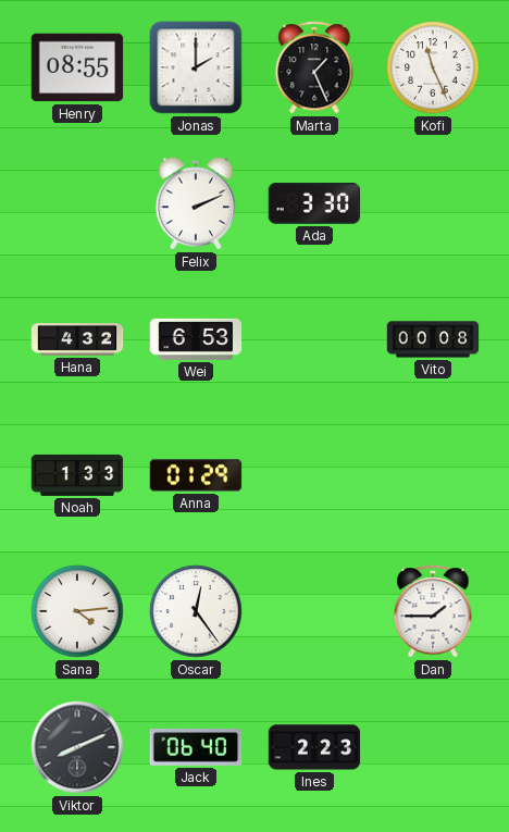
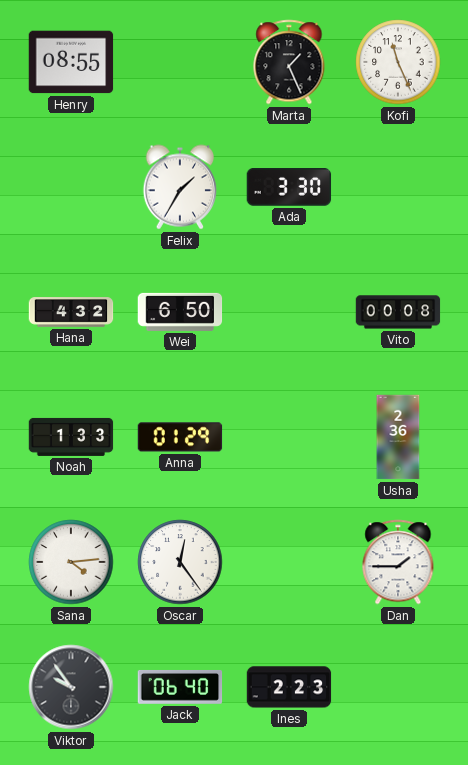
Jonas: 2:00 -> none
Felix: 2:11 -> 1:35
Wei: 6:53 -> 6:50
Usha: none -> 2:36
Viktor: 8:11 -> 9:54
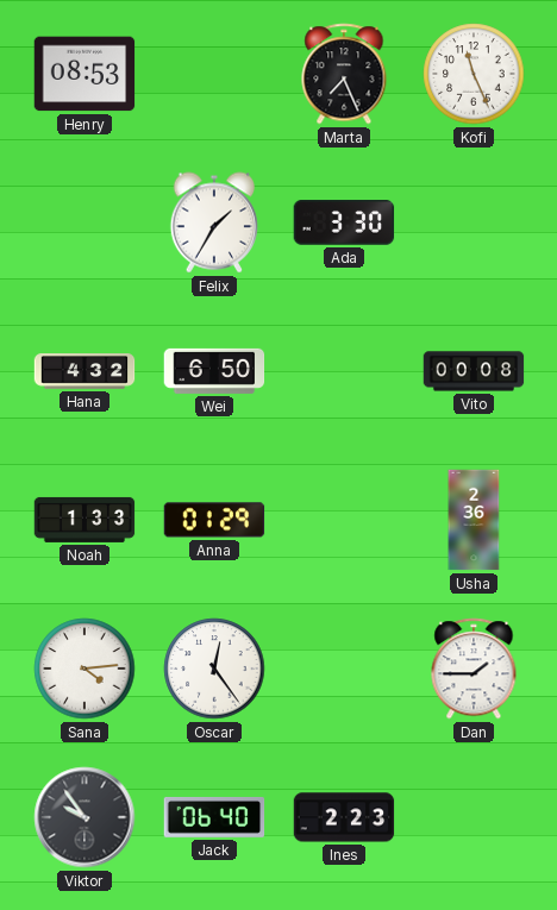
Henry: 08:55 -> 08:53
Marta: 1:26 -> 7:26
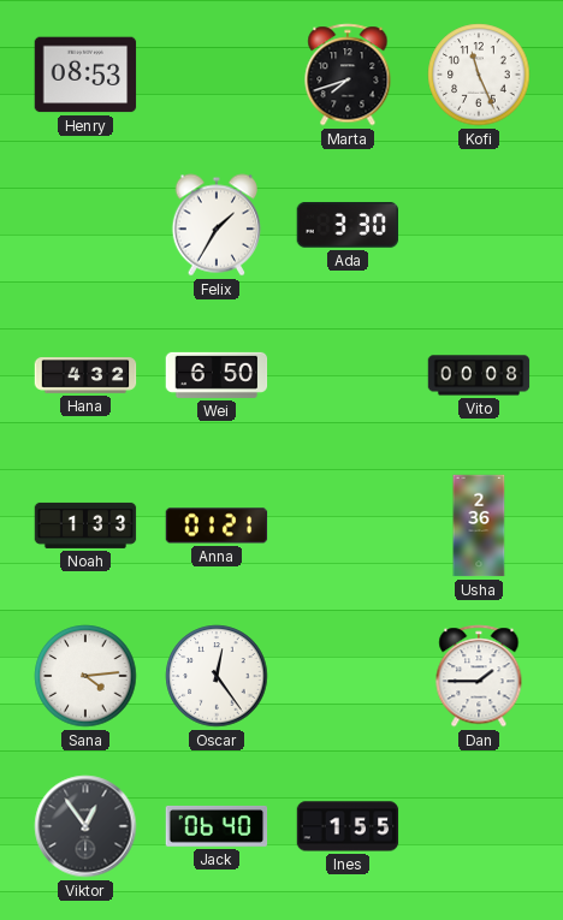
Marta: 7:26 -> 7:42
Anna: 01:29 -> 01:21
Viktor: 9:54 -> 12:54
Ines: 2:23 -> 1:55
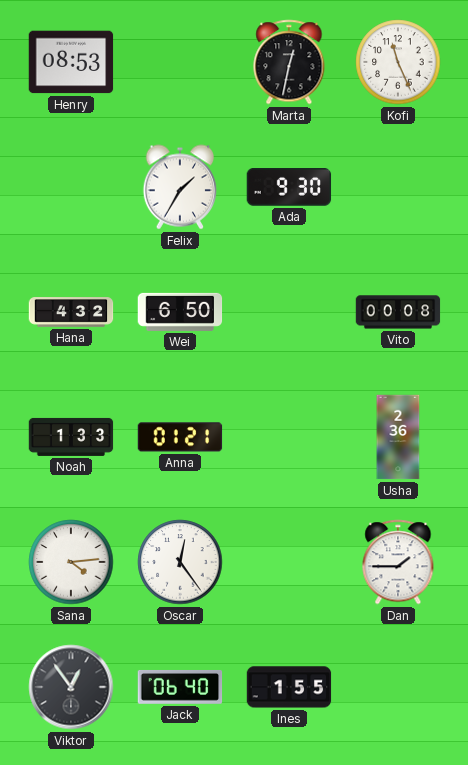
Marta: 7:42 -> 12:32
Ada: 3:30 -> 9:30
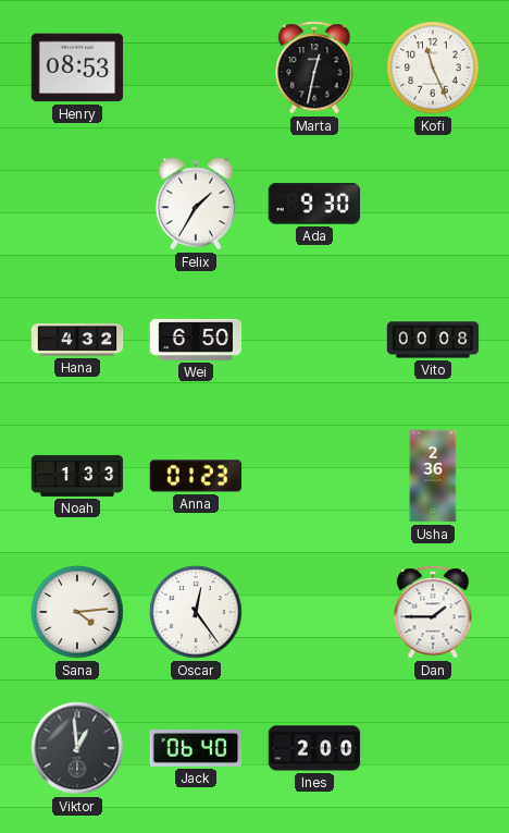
Anna: 01:21 -> 01:23
Viktor: 12:54 -> 12:59
Ines: 1:55 -> 2:00
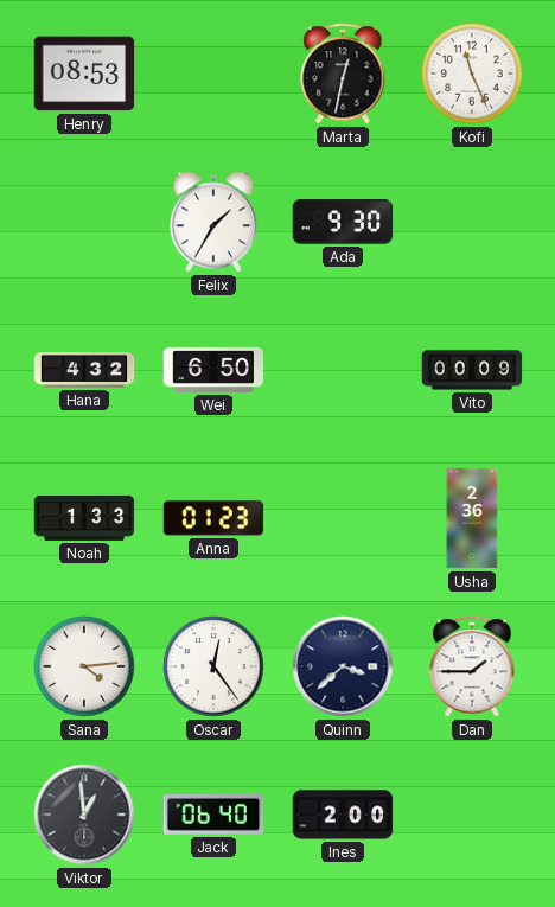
Vito: 00:08 -> 00:09
Quinn: none -> 3:38
